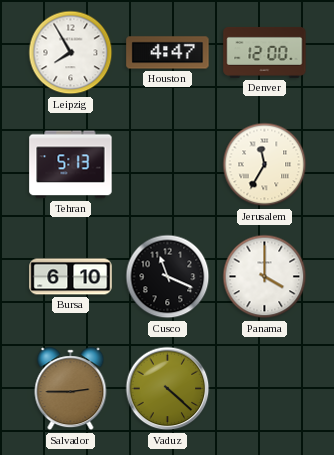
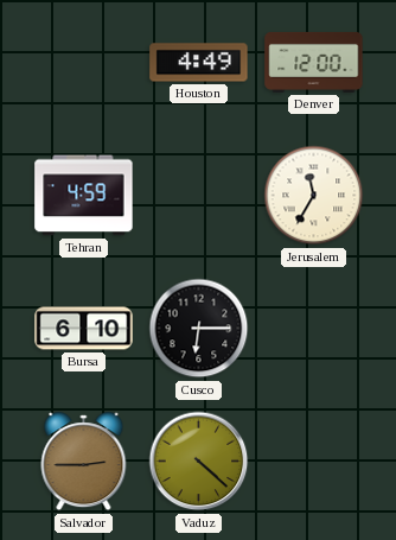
Leipzig: 7:55 -> none
Houston: 4:47 -> 4:49
Tehran: 5:13 -> 4:59
Cusco: 11:19 -> 6:15
Panama: 4:00 -> none
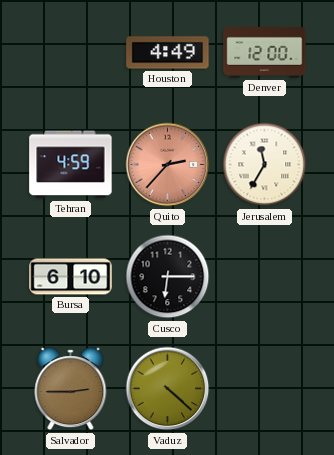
Quito: none -> 2:37
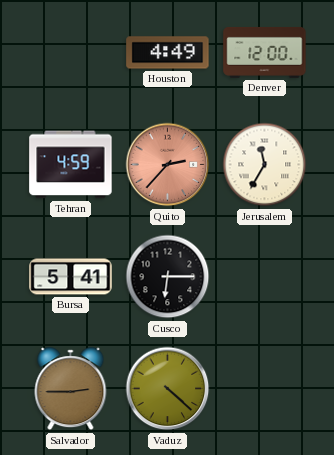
Bursa: 6:10 -> 5:41
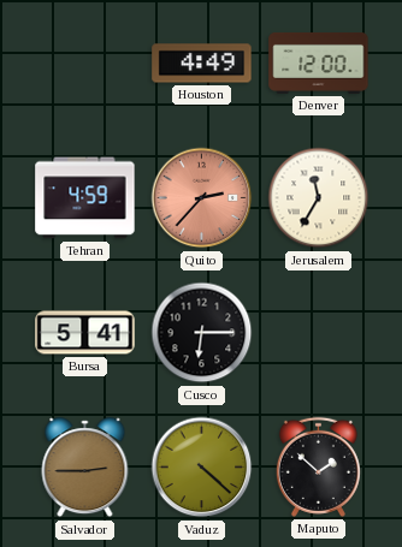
Maputo: none -> 1:52
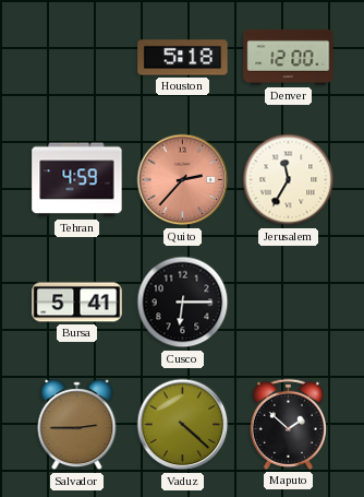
Houston: 4:49 -> 5:18
